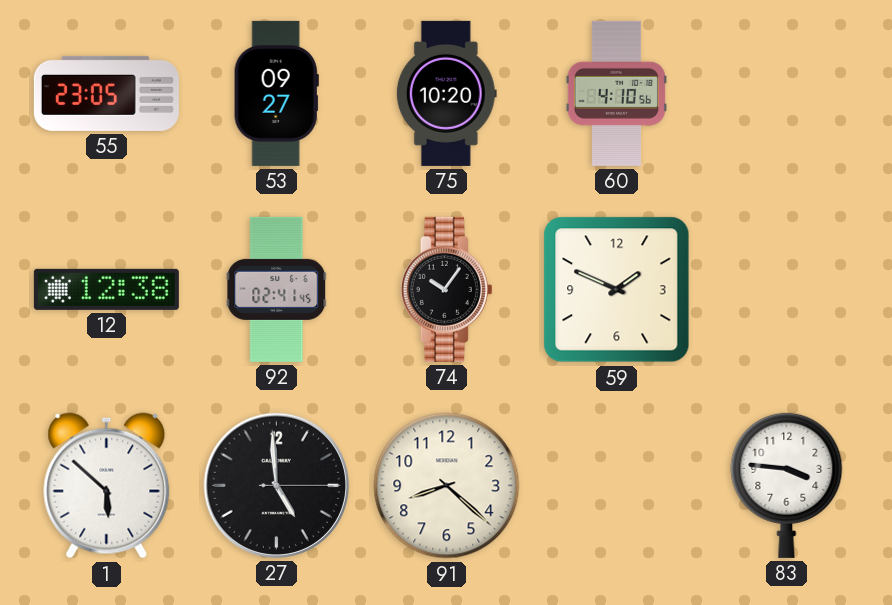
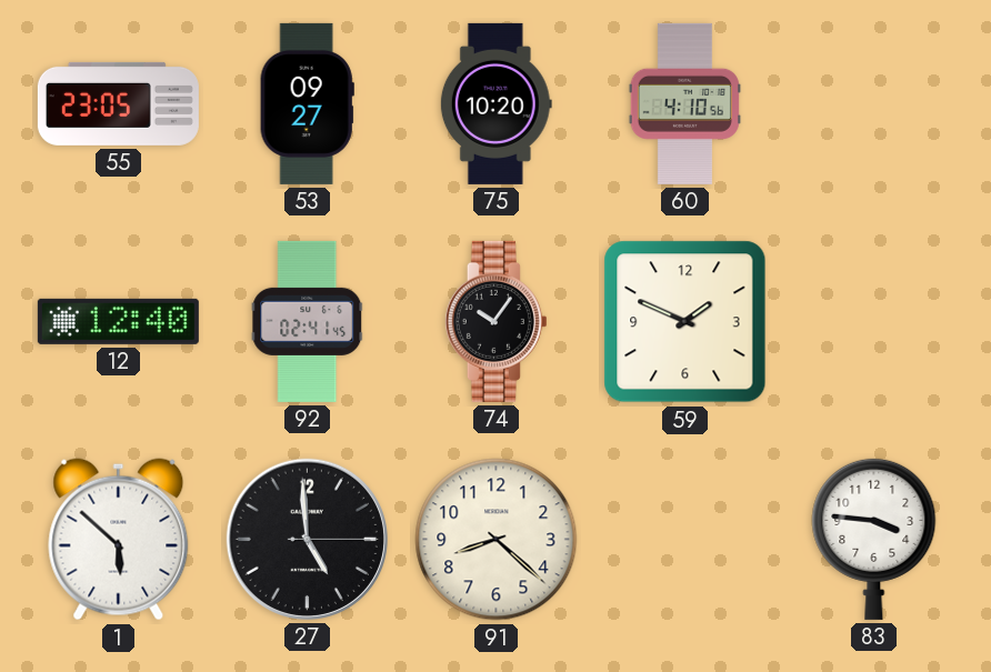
12: 12:38 -> 12:40
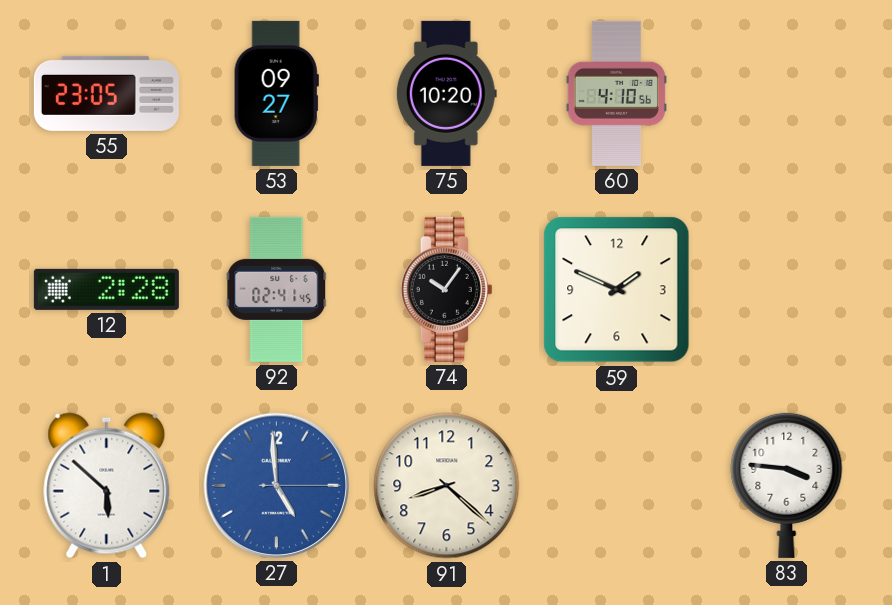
12: 12:40 -> 2:28
27 dial: black -> blue
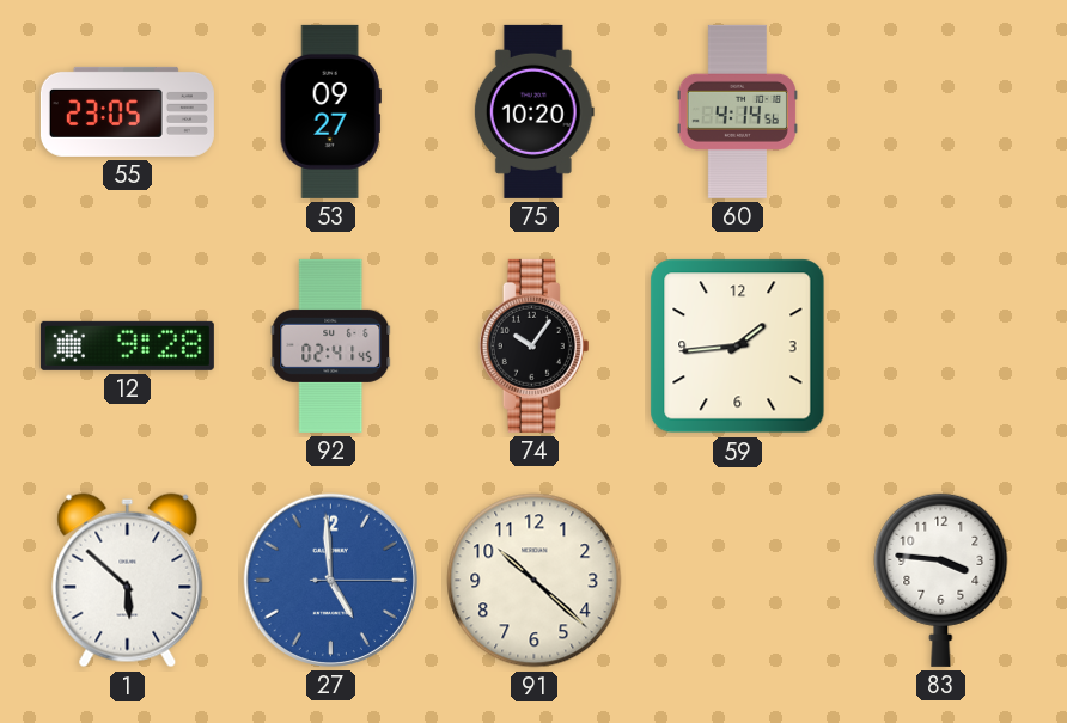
60: 4:10 -> 4:14
12: 2:28 -> 9:28
59: 1:49 -> 1:44
91: 8:22 -> 10:22
